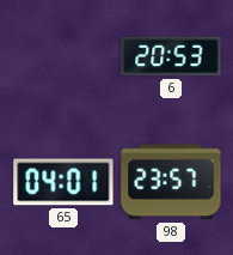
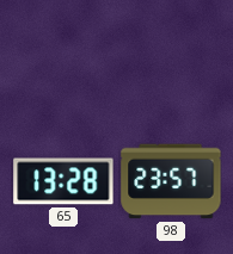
6: 20:53 -> none
65: 04:01 -> 13:28
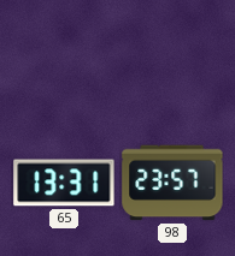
65: 13:28 -> 13:31
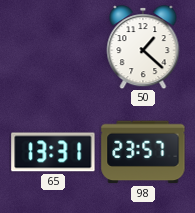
50: none -> 1:22
